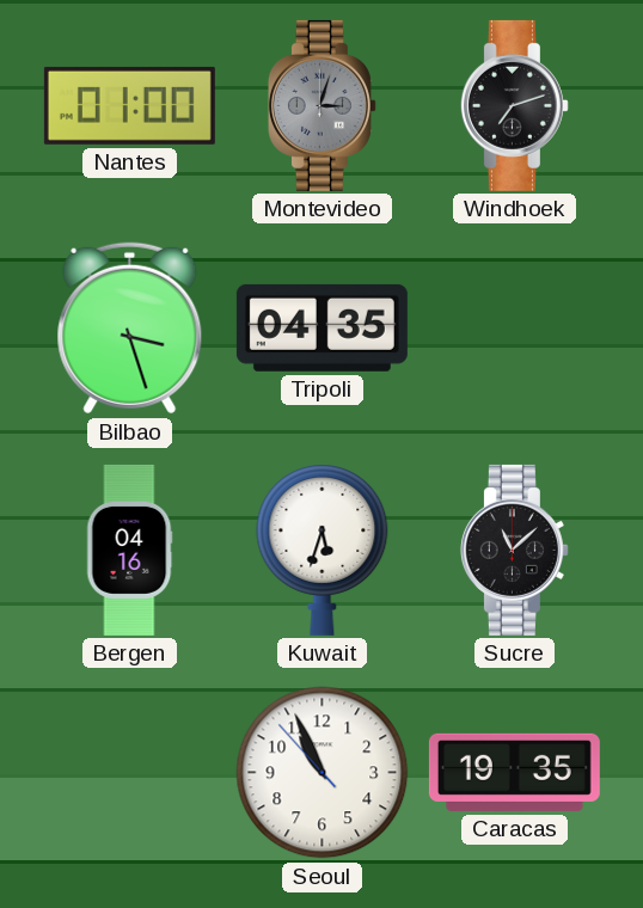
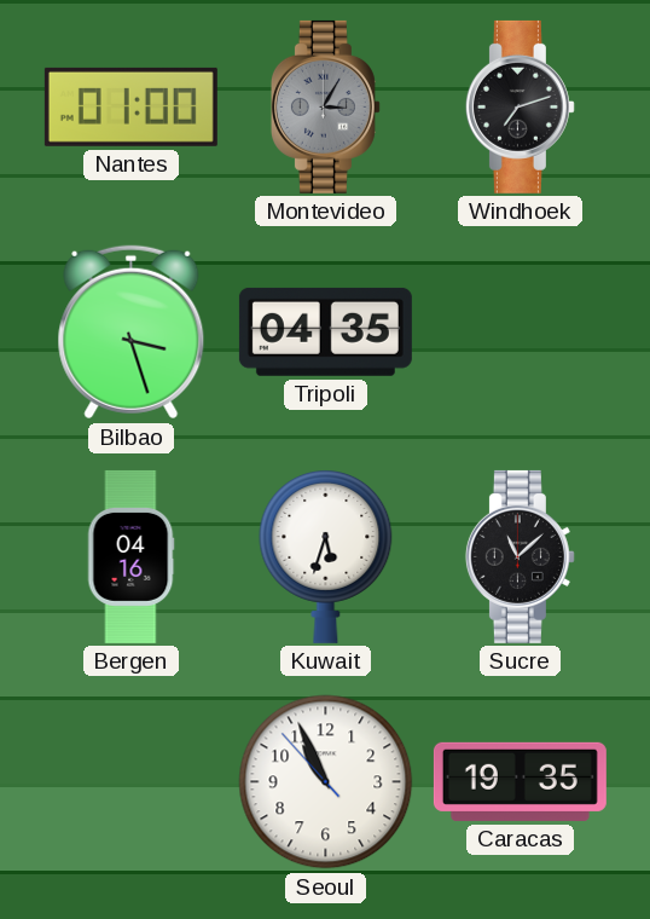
Montevideo: 3:03 -> 3:05
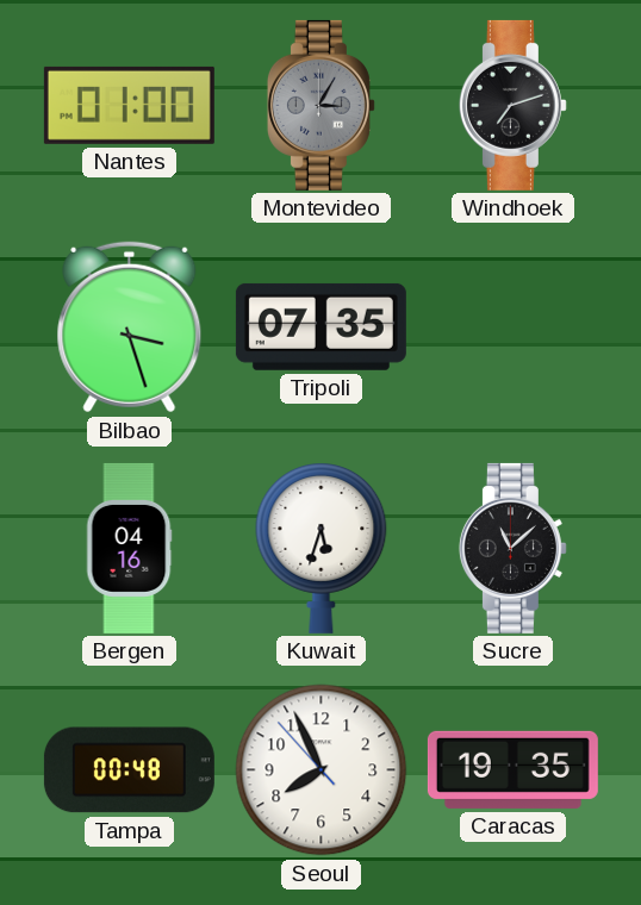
Tripoli: 04:35 -> 07:35
Tampa: none -> 00:48
Seoul: 10:55 -> 7:55
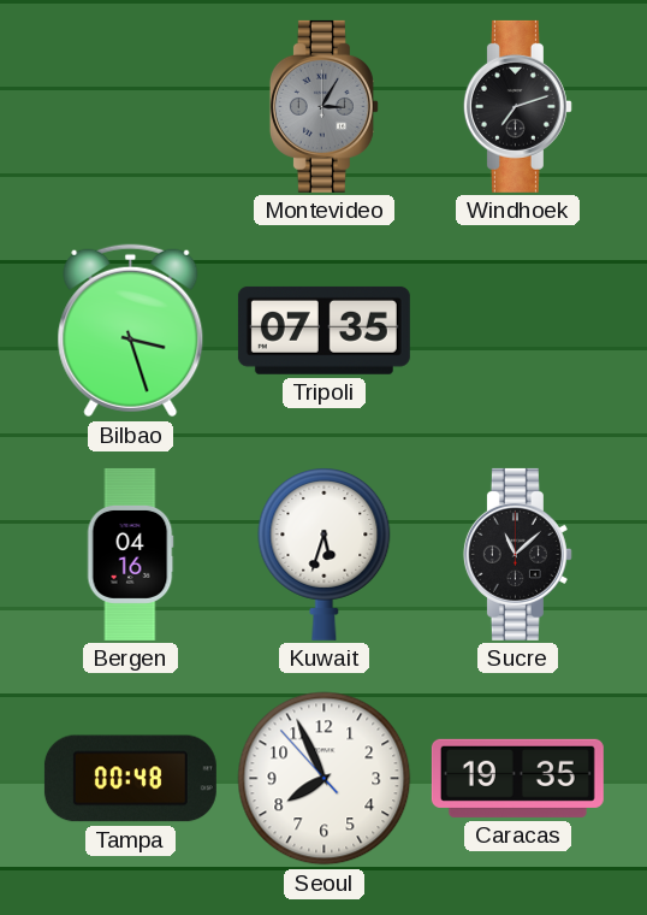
Nantes: 01:00 -> none
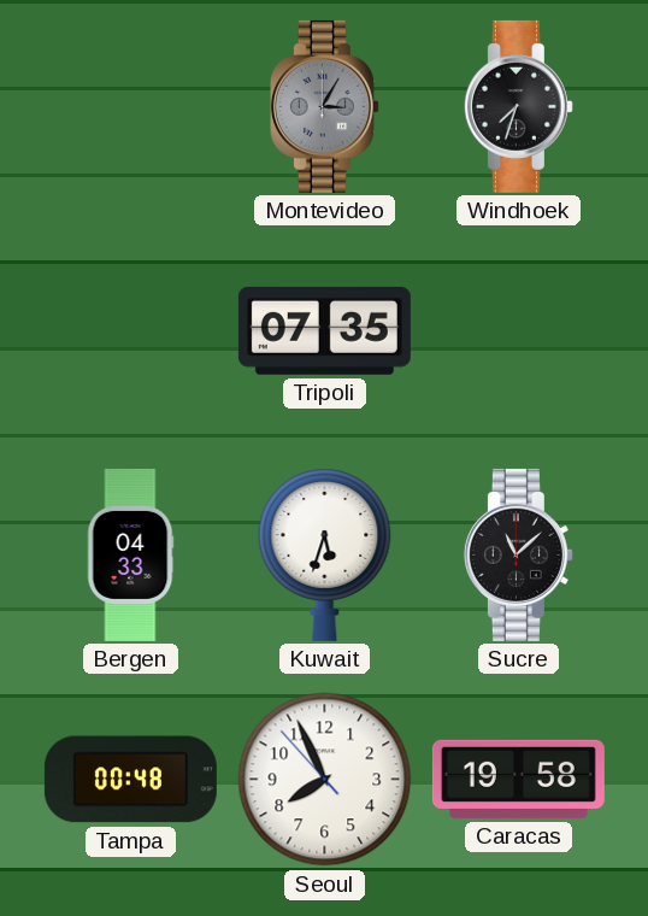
Windhoek: 7:12 -> 7:33
Bilbao: 3:27 -> none
Bergen: 04:16 -> 04:33
Caracas: 19:35 -> 19:58
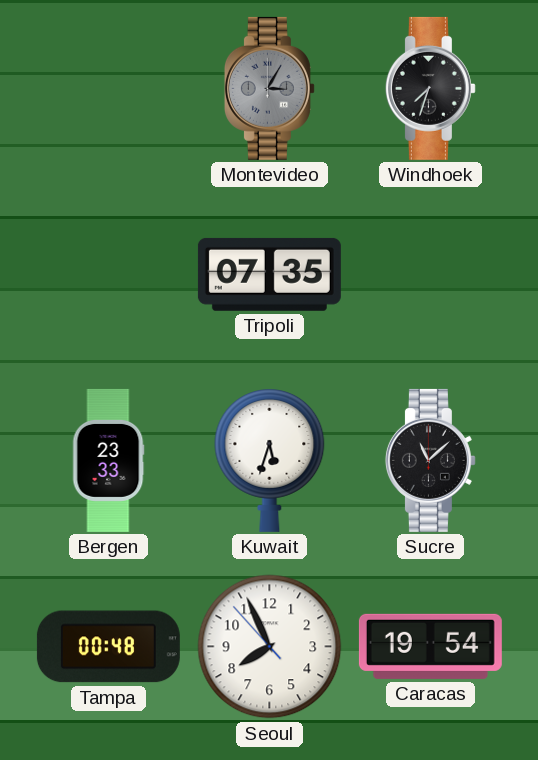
Bergen: 04:33 -> 23:33
Caracas: 19:58 -> 19:54
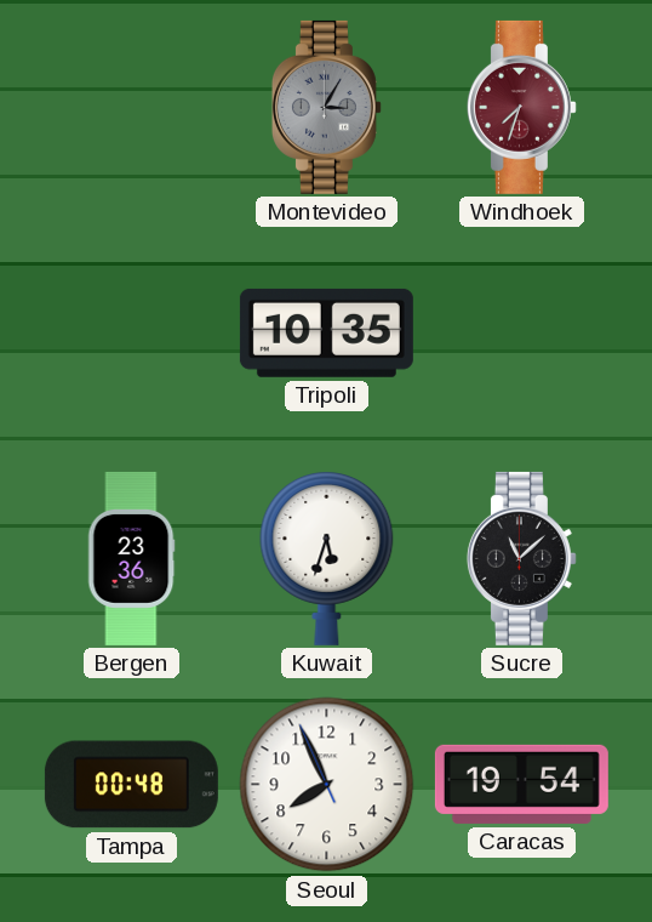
Windhoek dial: black -> burgundy
Tripoli: 07:35 -> 10:35
Bergen: 23:33 -> 23:36
Seoul: 7:55:53 -> 7:55:56
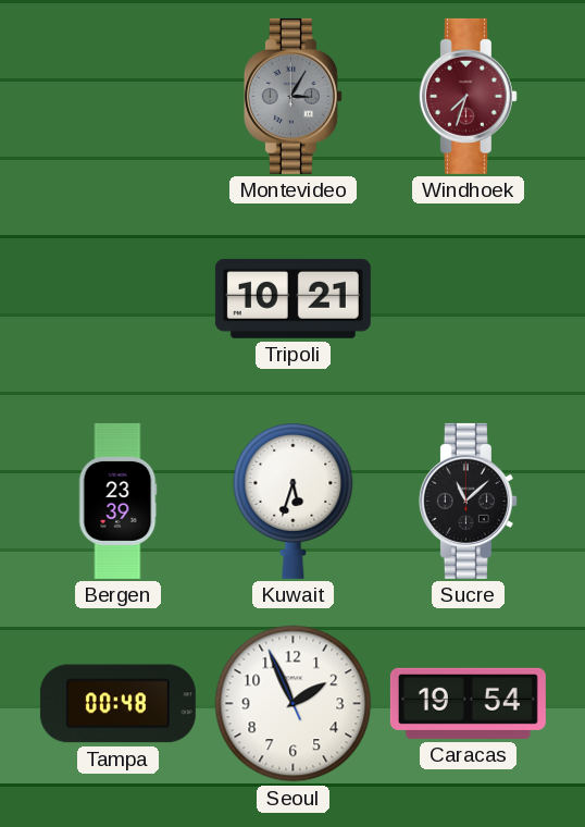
Tripoli: 10:35 -> 10:21
Bergen: 23:36 -> 23:39
Seoul: 7:55 -> 1:55
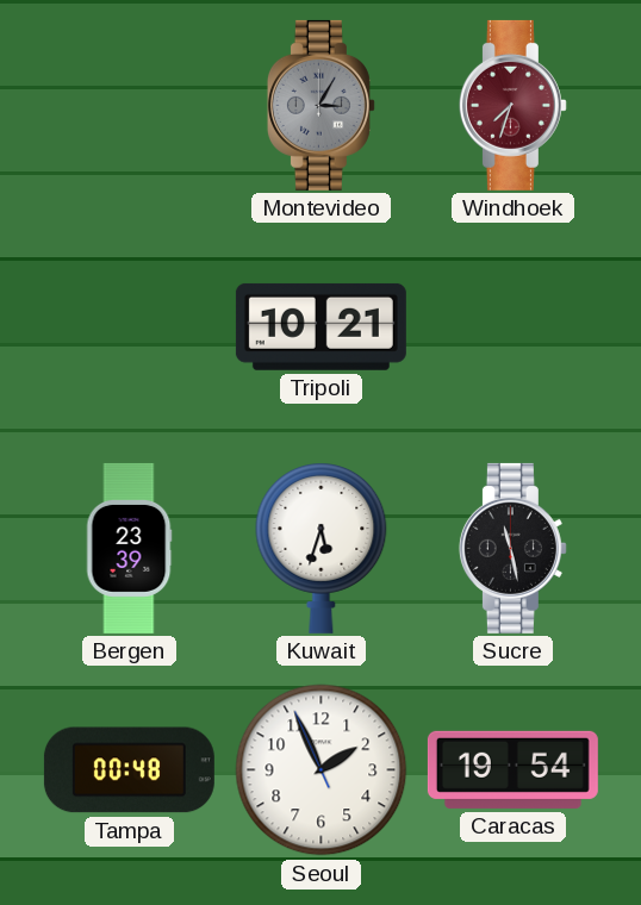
Sucre: 11:08 -> 11:28
